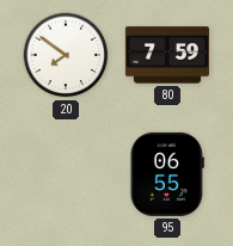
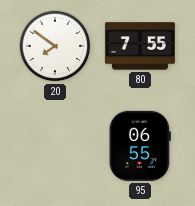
80: 7:59 -> 7:55
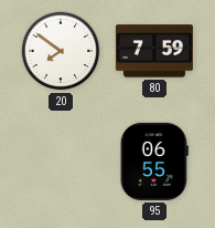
80: 7:55 -> 7:59
